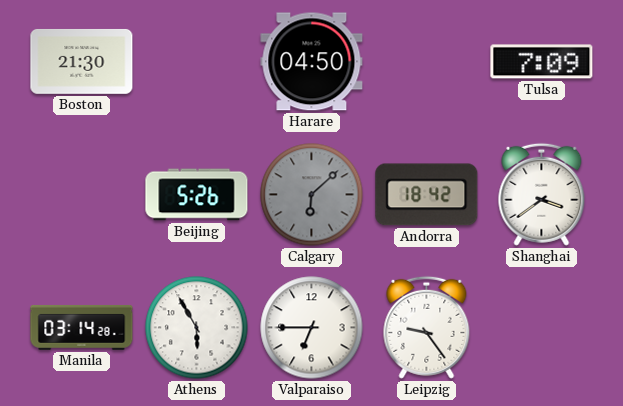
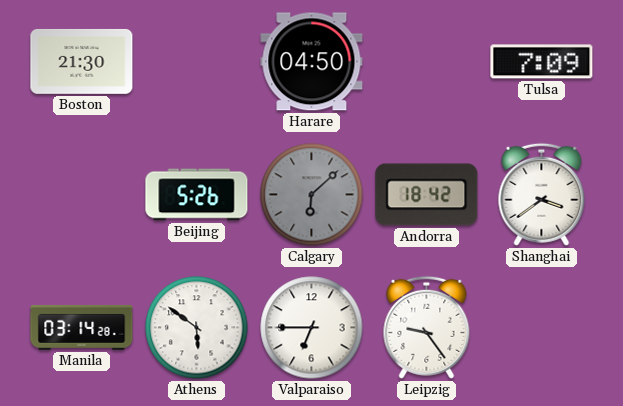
Athens: 5:55 -> 5:51
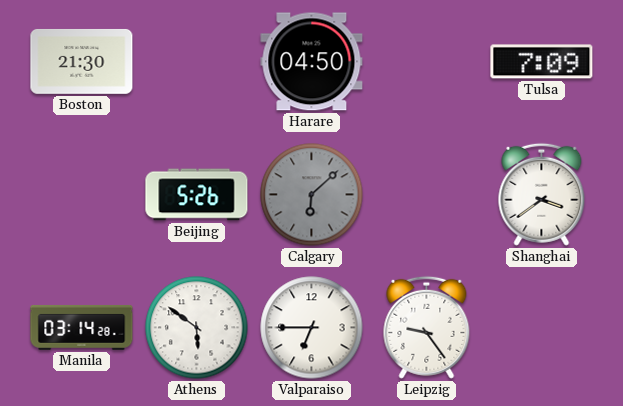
Andorra: 18:42 -> none
